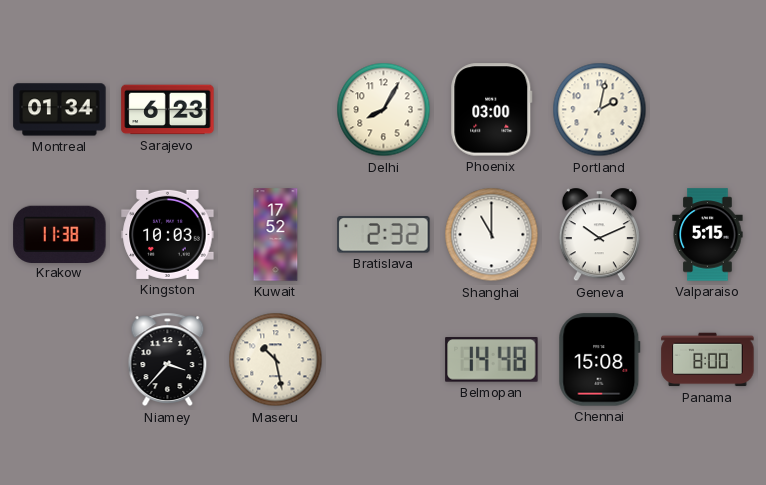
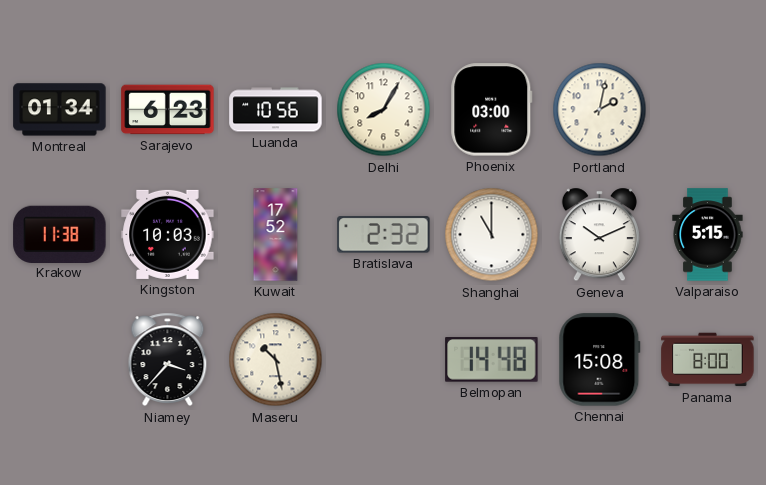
Luanda: none -> 10:56
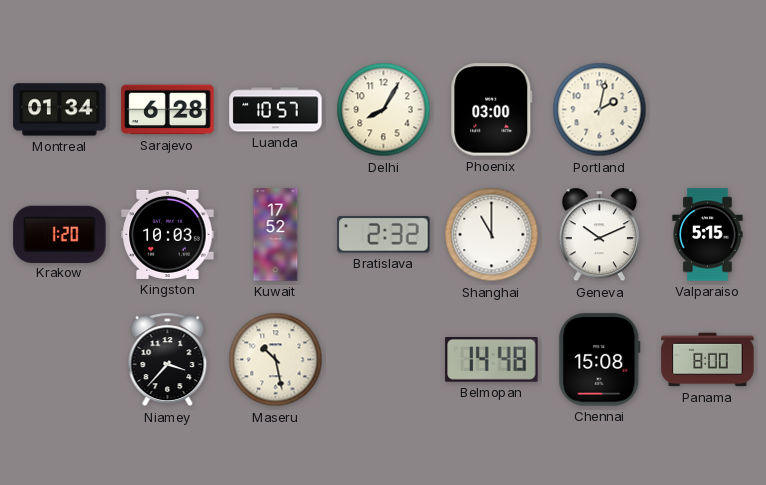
Sarajevo: 6:23 -> 6:28
Luanda: 10:56 -> 10:57
Krakow: 11:38 -> 1:20
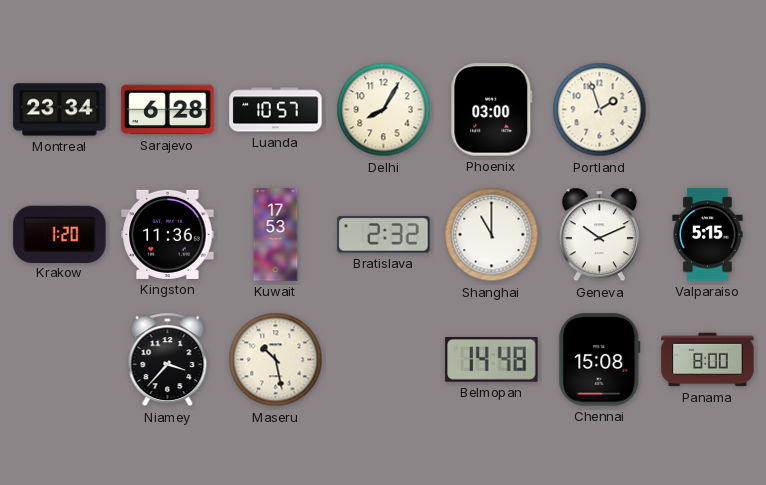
Montreal: 01:34 -> 23:34
Portland: 2:02 -> 1:57
Kingston: 10:03 -> 11:36
Kuwait: 17:52 -> 17:53
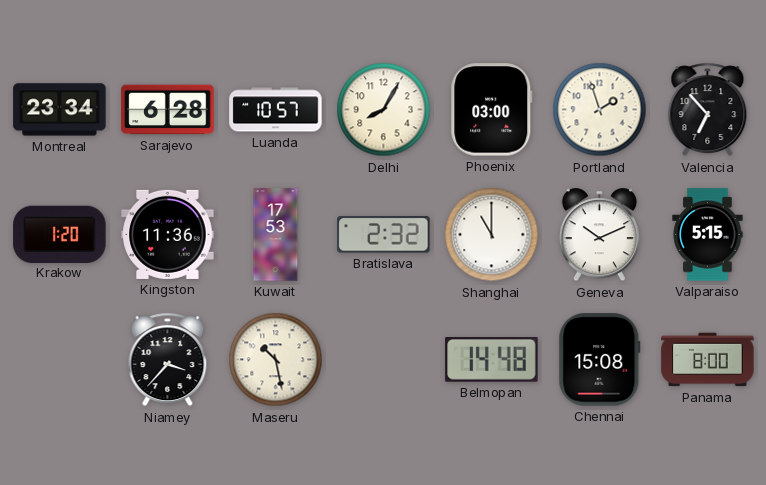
Valencia: none -> 6:53
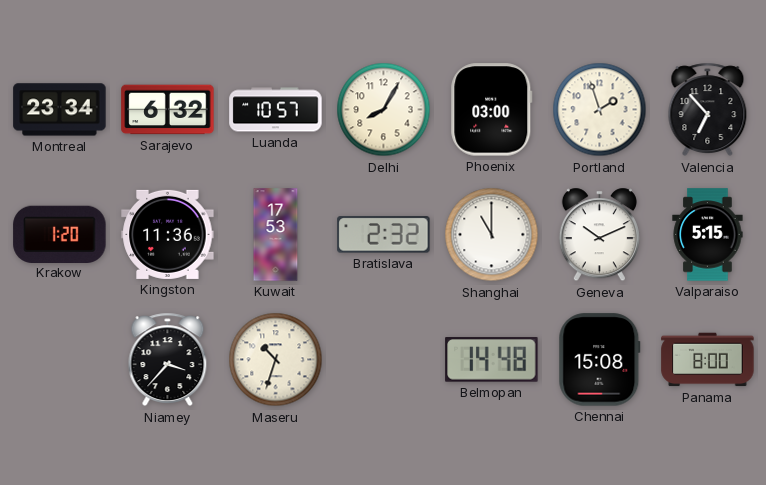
Sarajevo: 6:28 -> 6:32
Maseru: 10:28 -> 10:33
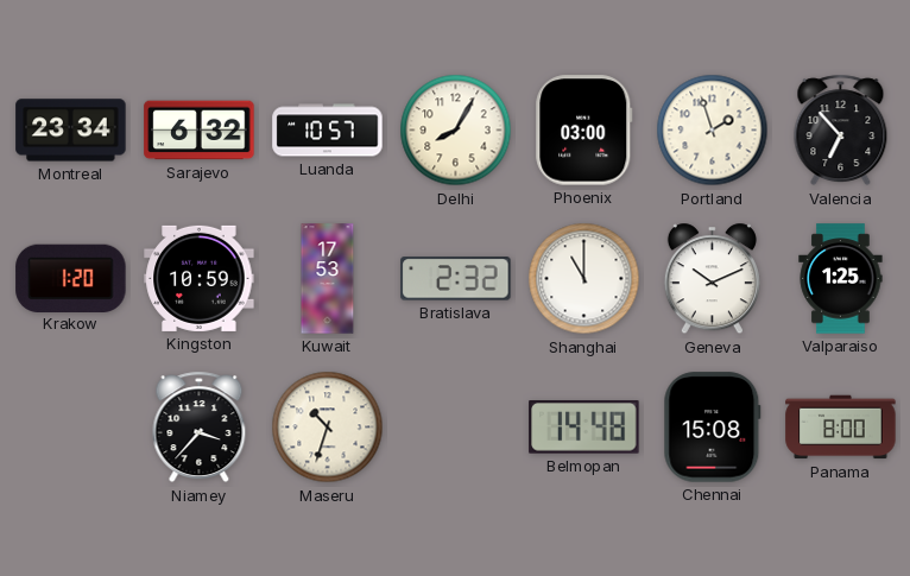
Kingston: 11:36 -> 10:59
Valparaiso: 5:15 -> 1:25
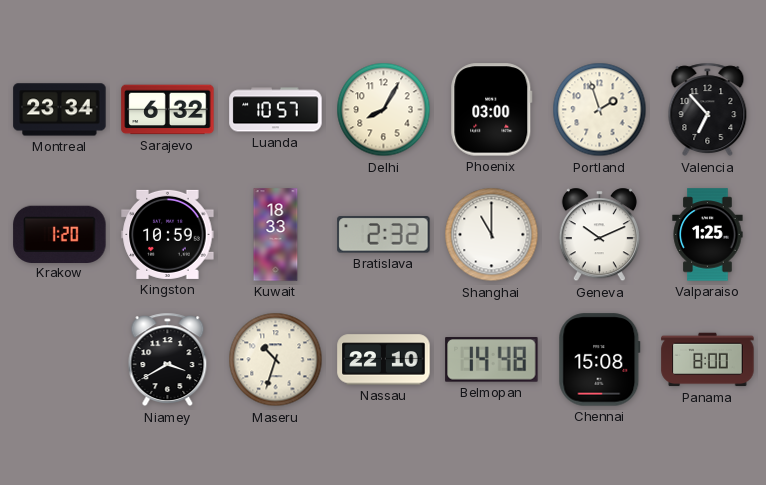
Kuwait: 17:53 -> 18:33
Niamey: 3:37 -> 3:40
Nassau: none -> 22:10
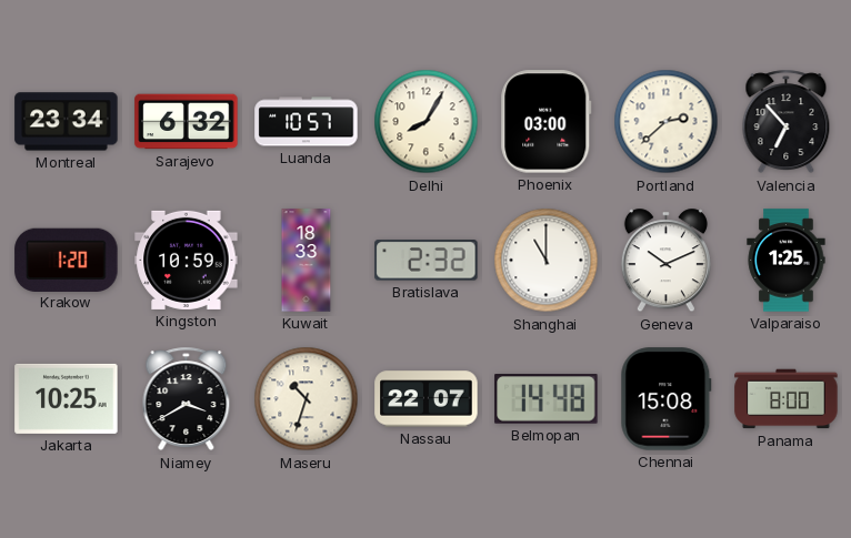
Portland: 1:57 -> 2:38
Jakarta: none -> 10:25
Nassau: 22:10 -> 22:07
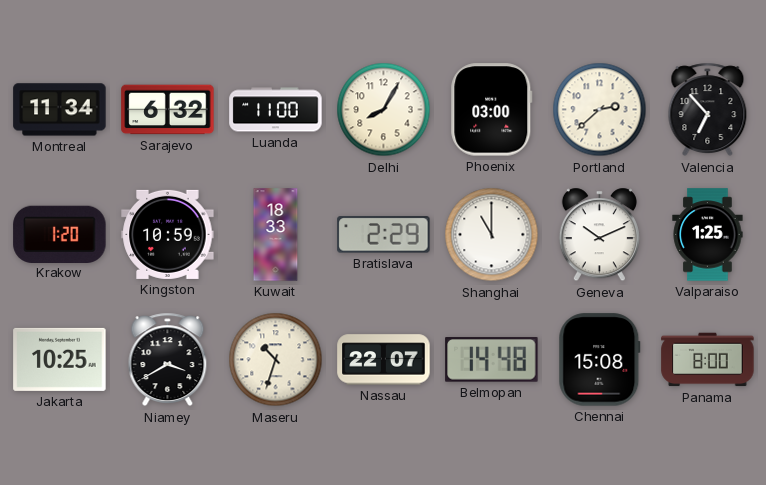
Montreal: 23:34 -> 11:34
Luanda: 10:57 -> 11:00
Bratislava: 2:32 -> 2:29
